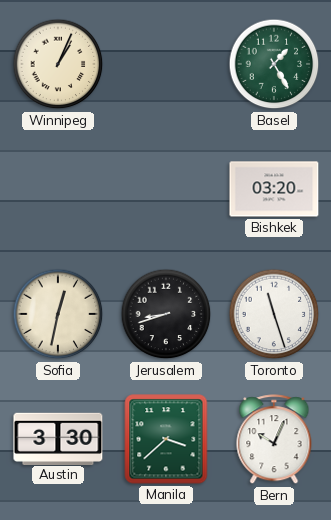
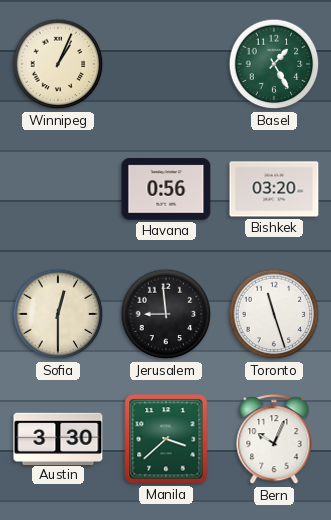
Havana: none -> 0:56
Sofia: 12:32 -> 12:30
Jerusalem: 8:42 -> 8:59
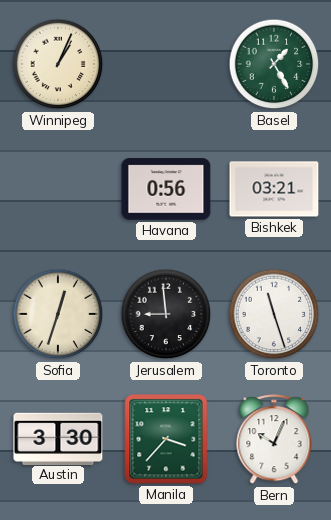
Bishkek: 03:20 -> 03:21
Sofia: 12:30 -> 12:33
Manila: 3:38 -> 3:37
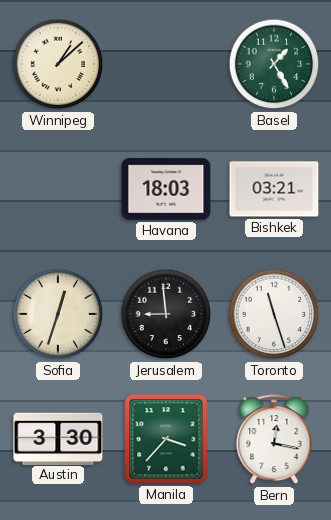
Winnipeg: 1:04 -> 1:08
Havana: 0:56 -> 18:03
Bern: 10:04 -> 12:17
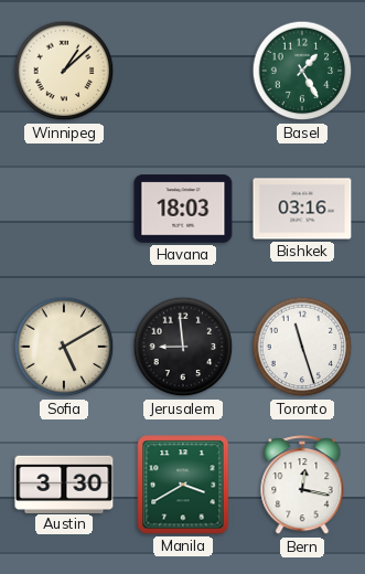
Bishkek: 03:21 -> 03:16
Sofia: 12:33 -> 5:10
Manila: 3:37 -> 3:40
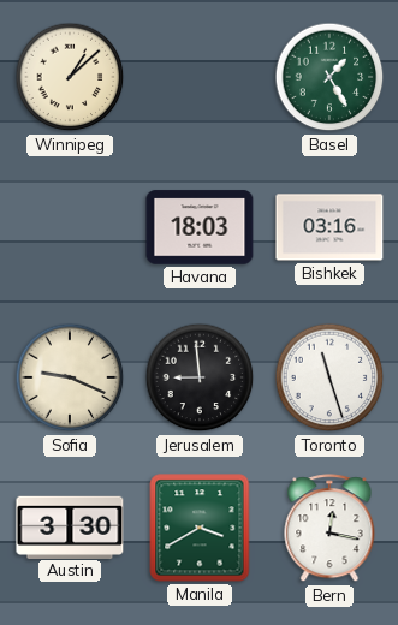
Sofia: 5:10 -> 9:19
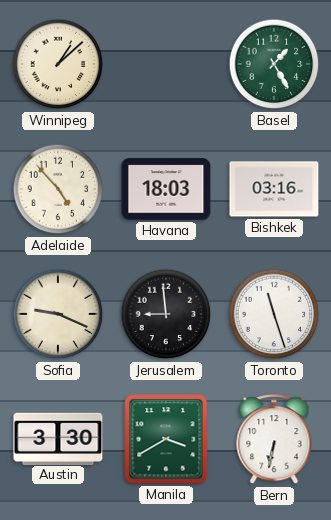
Adelaide: none -> 4:53
Bern: 12:17 -> 6:32
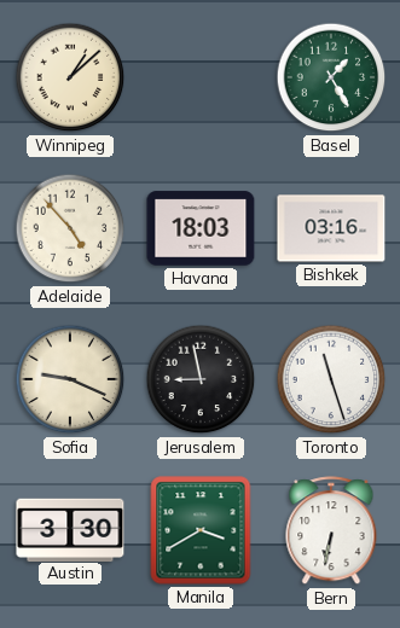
Jerusalem: 8:59 -> 8:58
